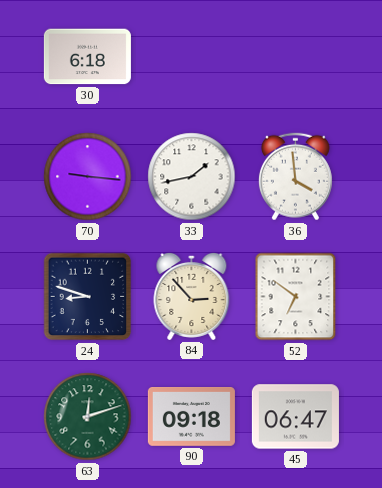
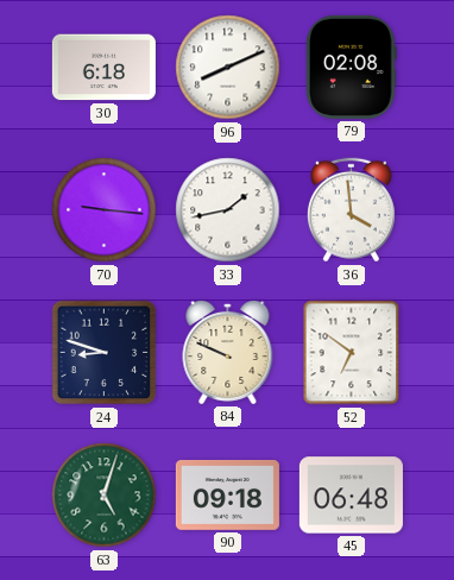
96: none -> 8:11
79: none -> 02:08
84: 2:53 -> 9:49
63: 12:12 -> 5:03
45: 06:47 -> 06:48
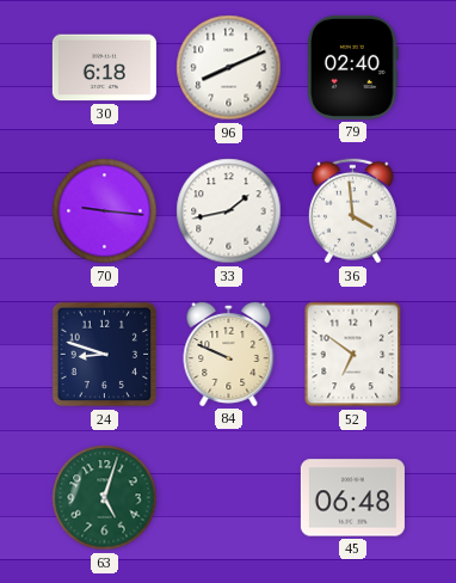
79: 02:08 -> 02:40
90: 09:18 -> none
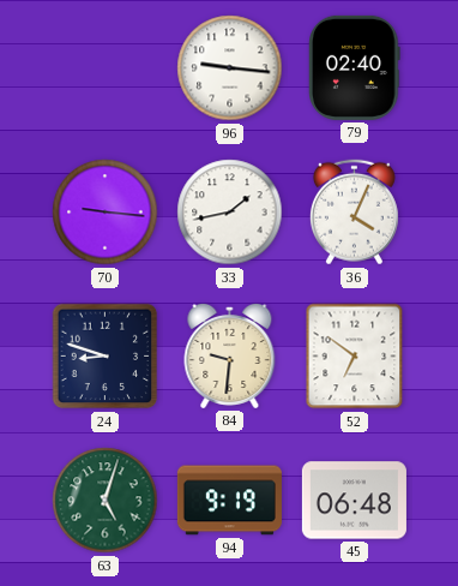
30: 6:18 -> none
96: 8:11 -> 9:16
36: 3:59 -> 4:04
84: 9:49 -> 9:31
94: none -> 9:19
